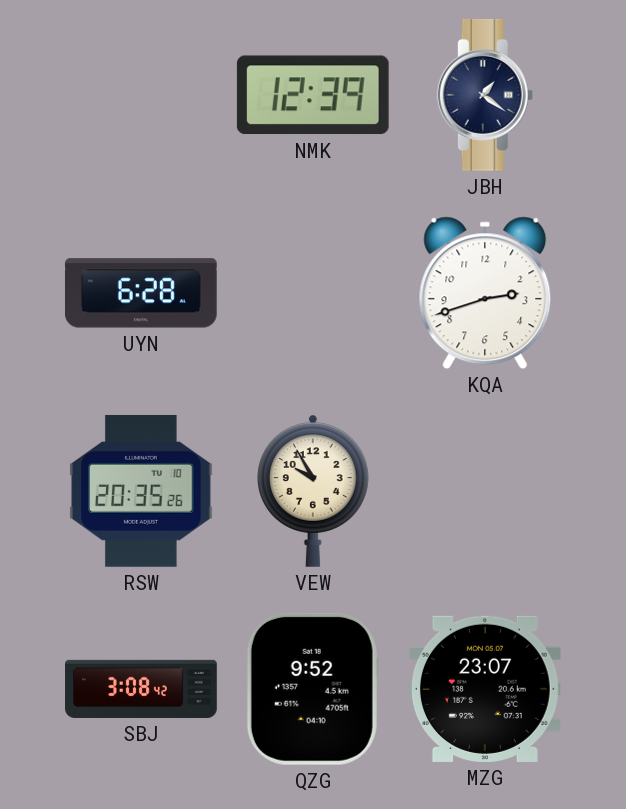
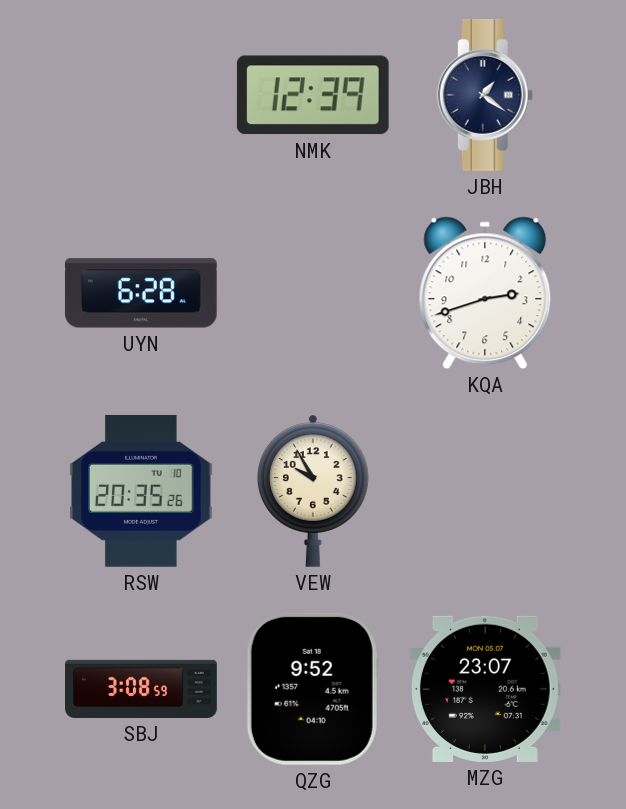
SBJ: 3:08:42 -> 3:08:59
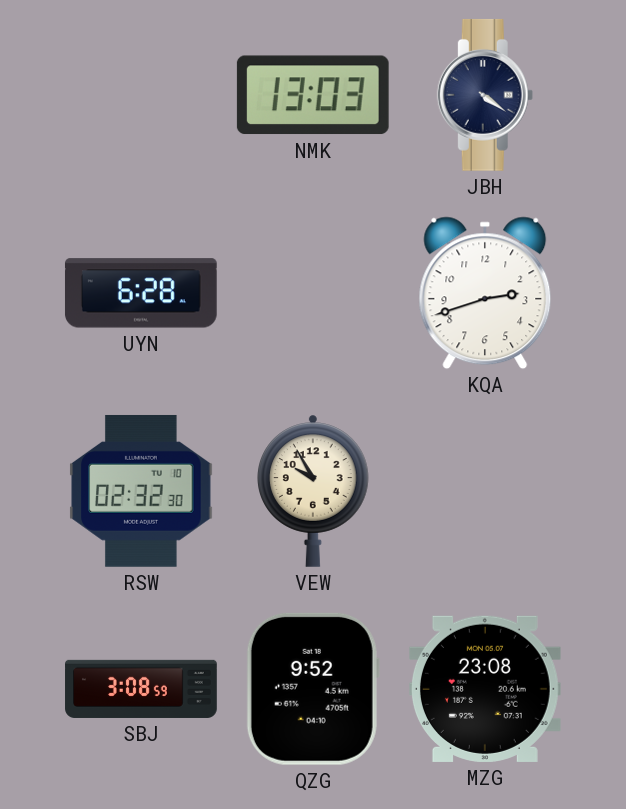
NMK: 12:39 -> 13:03
JBH: 1:21 -> 4:21
RSW: 20:35 -> 02:32
MZG: 23:07 -> 23:08
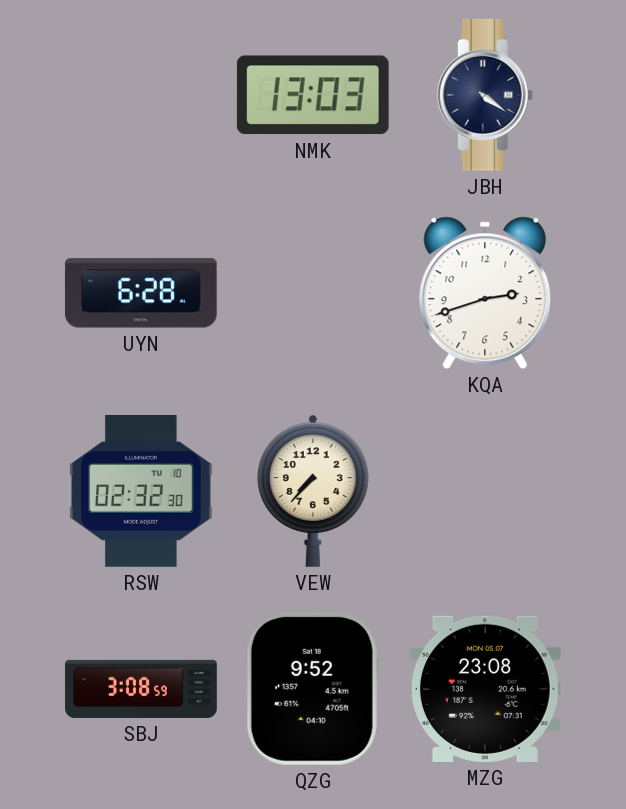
VEW: 9:55 -> 7:37
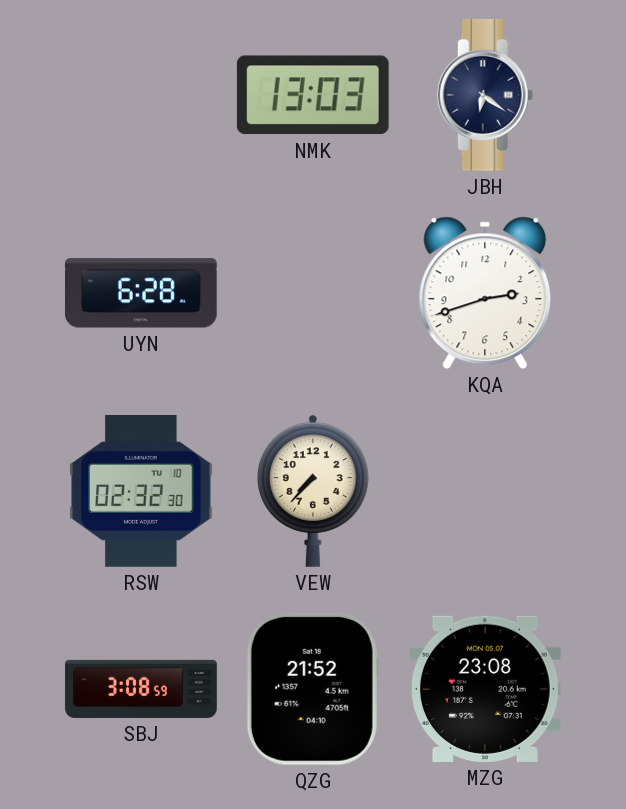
JBH: 4:21 -> 6:21
QZG: 9:52 -> 21:52
